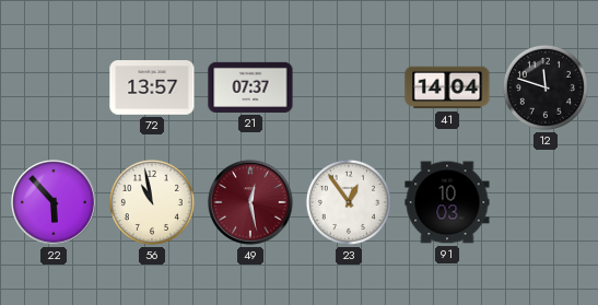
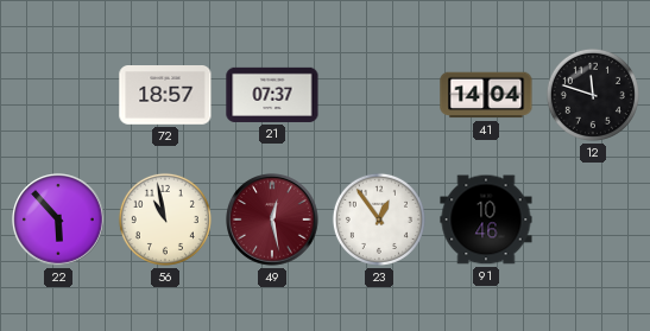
72: 13:57 -> 18:57
91: 10:03 -> 10:46
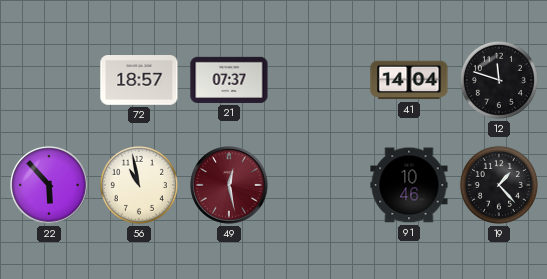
23: 12:54 -> none
19: none -> 1:23
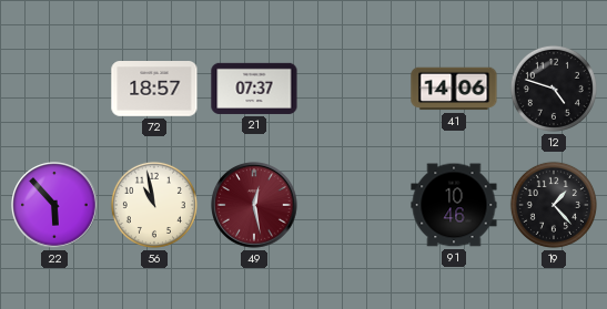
41: 14:04 -> 14:06
12: 11:48 -> 4:48
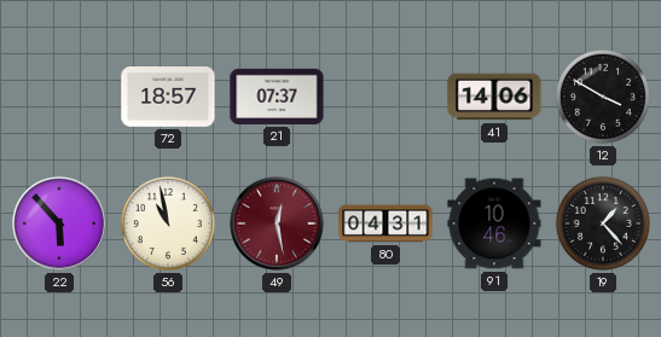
12: 4:48 -> 3:50
80: none -> 04:31
